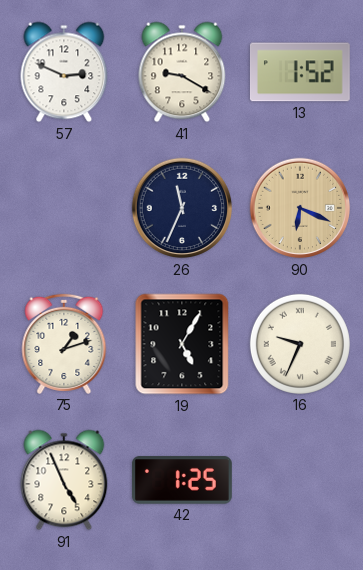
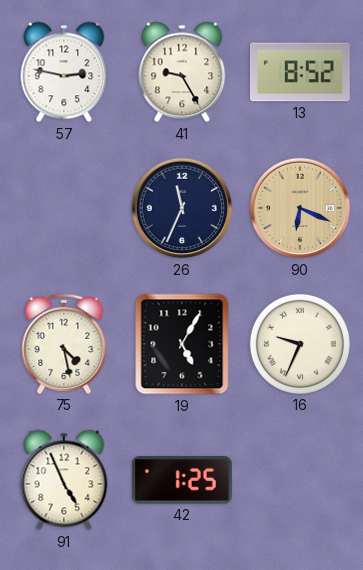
57: 2:49 -> 2:47
41: 9:20 -> 9:25
13: 1:52 -> 8:52
75: 1:12 -> 4:28
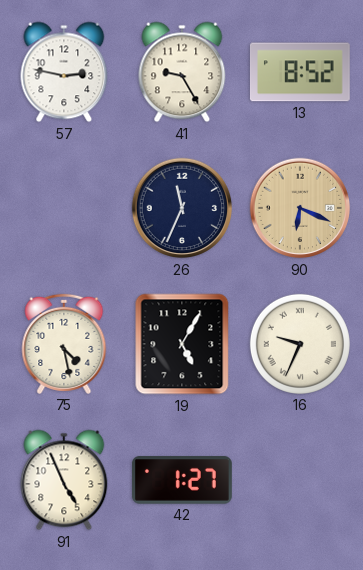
42: 1:25 -> 1:27
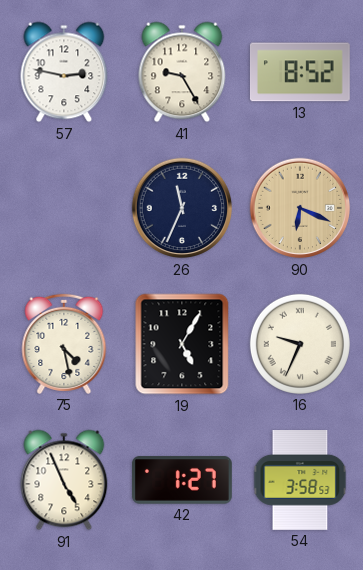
54: none -> 3:58
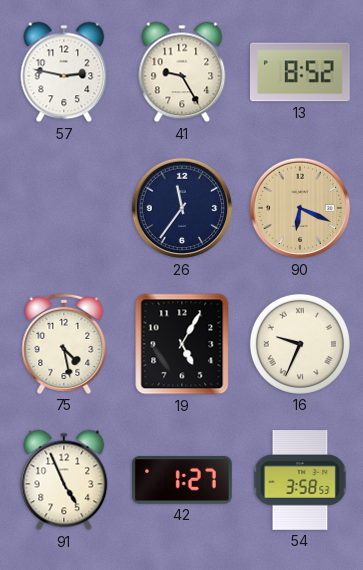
26: 11:34 -> 11:36
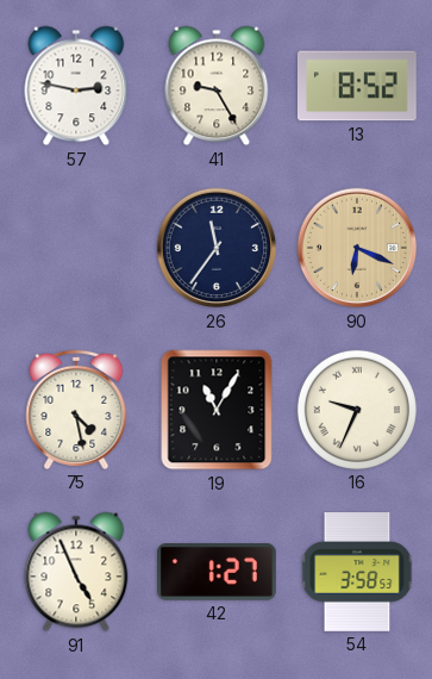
19: 5:05 -> 11:05
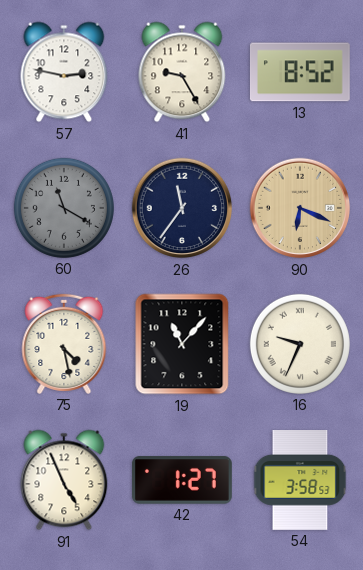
60: none -> 11:20
19: 11:05 -> 11:07
